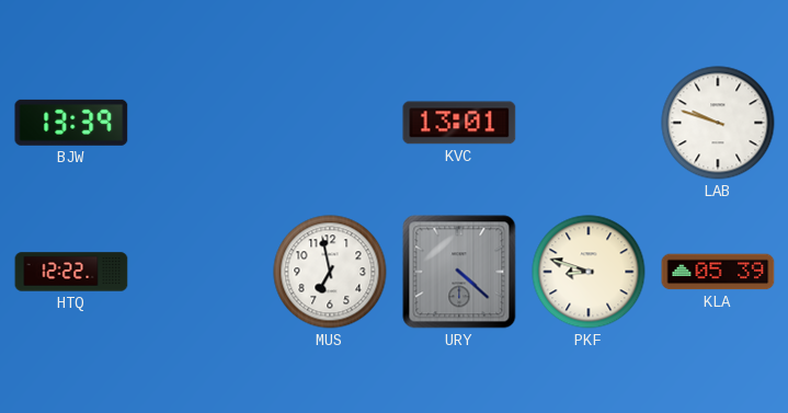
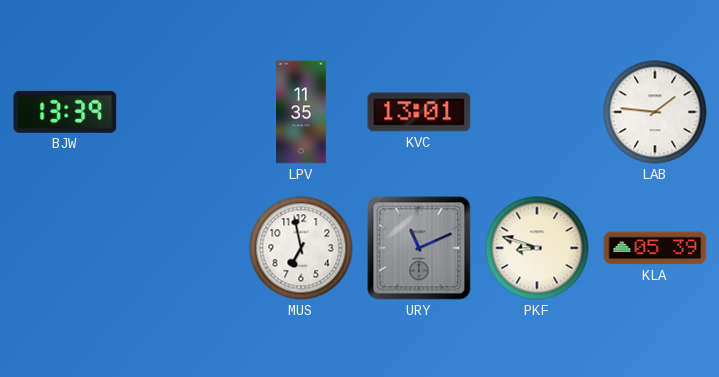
LPV: none -> 11:35
LAB: 9:48 -> 1:46
HTQ: 12:22 -> none
URY: 4:22 -> 11:11
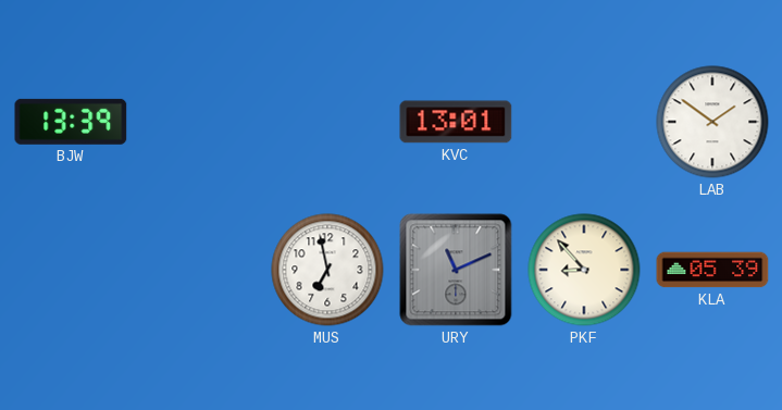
LPV: 11:35 -> none
LAB: 1:46 -> 1:51
PKF: 8:48 -> 8:53
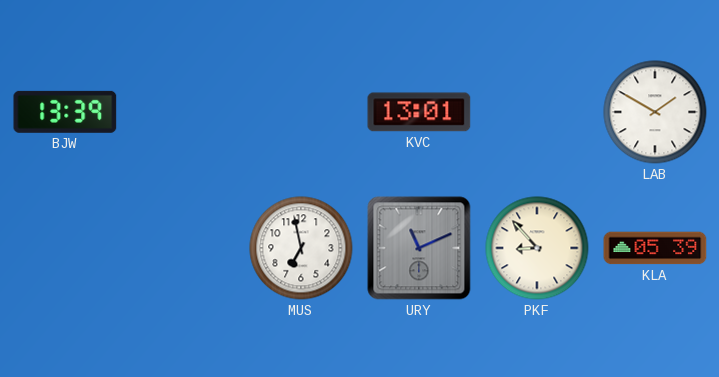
LAB: 1:51 -> 1:50
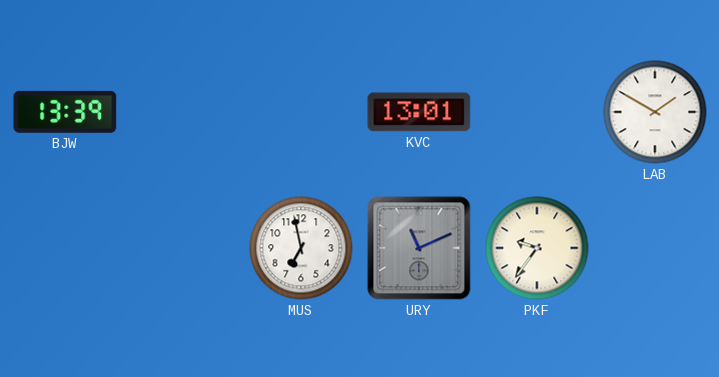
PKF: 8:53 -> 9:36
KLA: 05:39 -> none
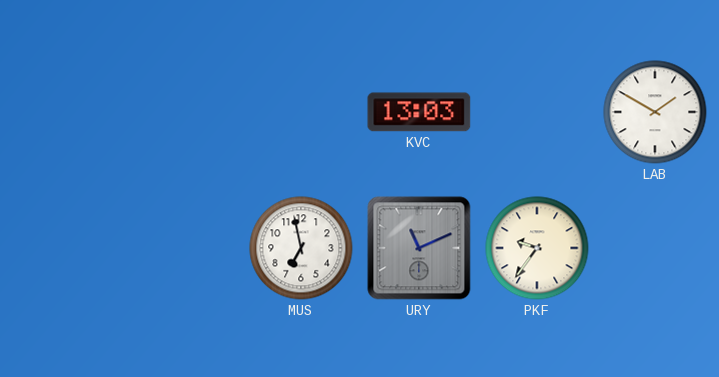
BJW: 13:39 -> none
KVC: 13:01 -> 13:03
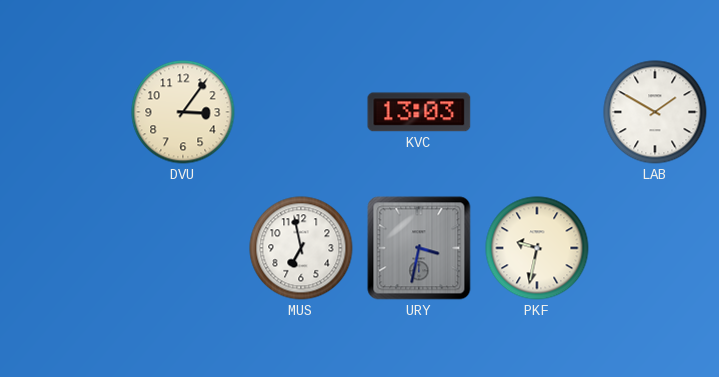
DVU: none -> 3:06
URY: 11:11 -> 3:32
PKF: 9:36 -> 9:32
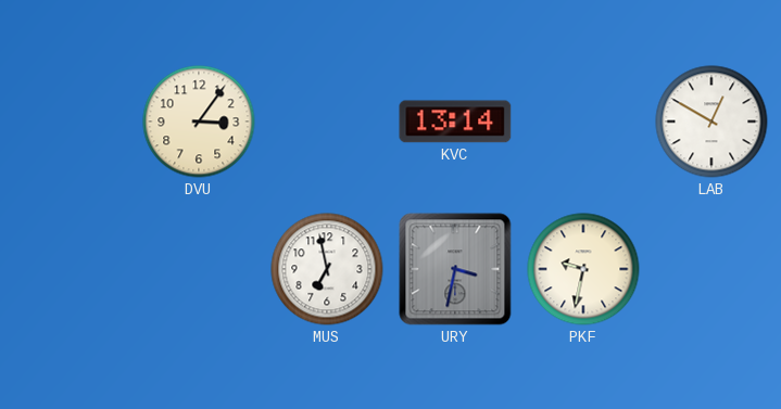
KVC: 13:03 -> 13:14
LAB: 1:50 -> 12:50
